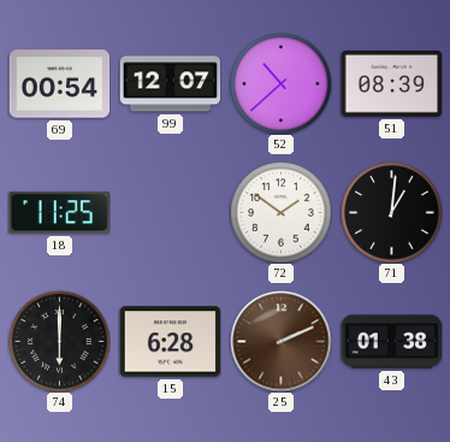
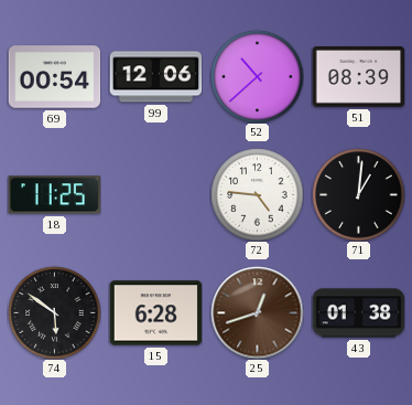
99: 12:07 -> 12:06
72: 1:51 -> 4:46
74: 6:00 -> 5:51
25: 2:11 -> 12:42
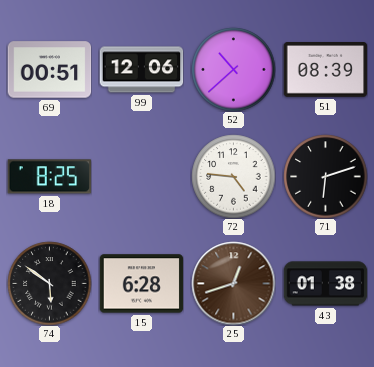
69: 00:54 -> 00:51
18: 11:25 -> 8:25
71: 1:01 -> 6:12
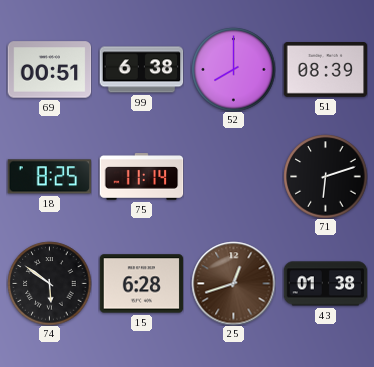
99: 12:06 -> 6:38
52: 10:38 -> 8:00
75: none -> 11:14
72: 4:46 -> none
